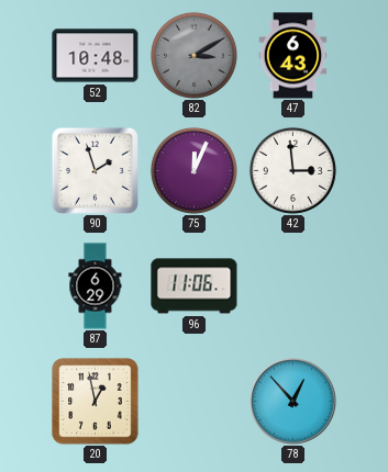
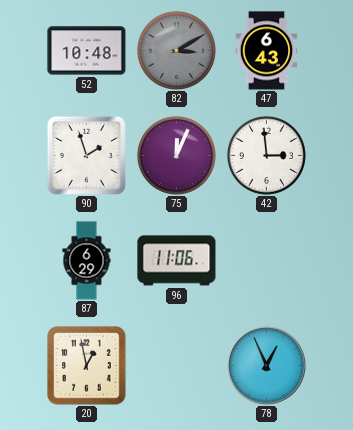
78: 12:53 -> 12:56
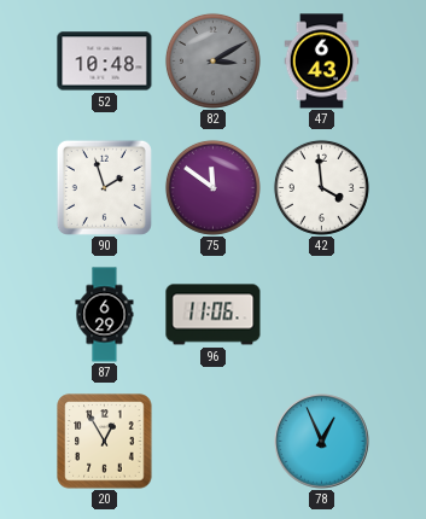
75: 12:04 -> 11:51
42: 2:59 -> 3:59
20: 12:58 -> 12:55
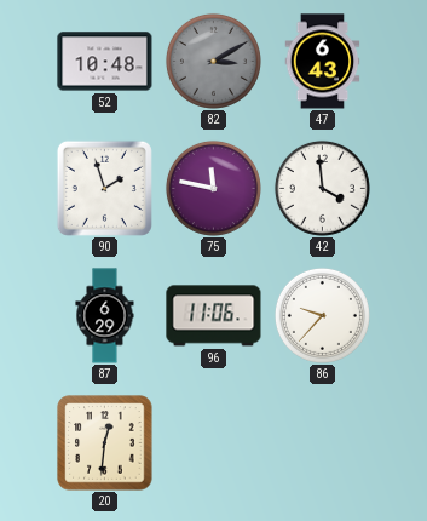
75: 11:51 -> 11:47
86: none -> 9:37
20: 12:55 -> 12:31
78: 12:56 -> none
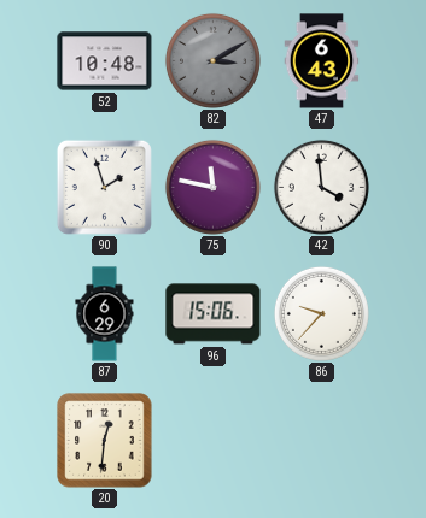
96: 11:06 -> 15:06
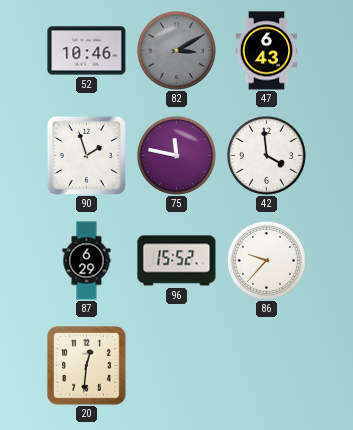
52: 10:48 -> 10:46
96: 15:06 -> 15:52
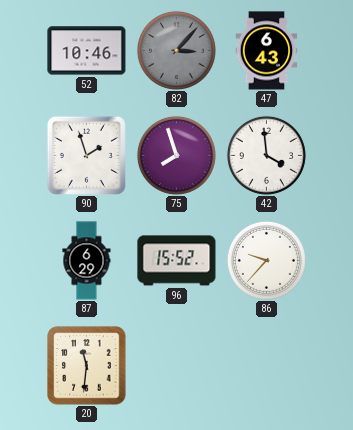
82: 3:10 -> 3:07
75: 11:47 -> 7:57
20: 12:31 -> 11:31
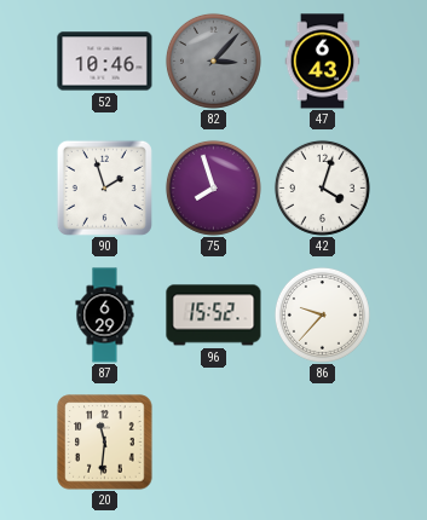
42: 3:59 -> 4:03
